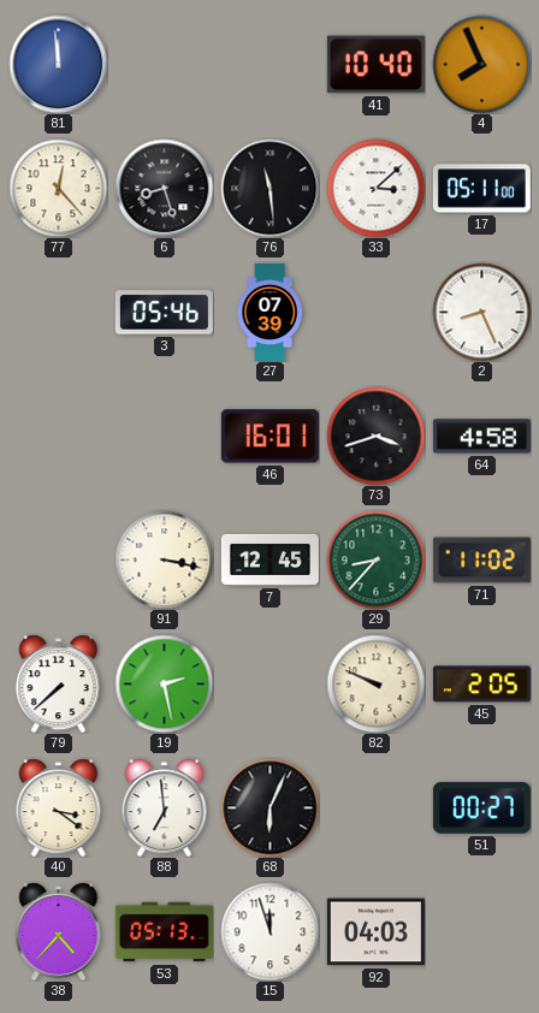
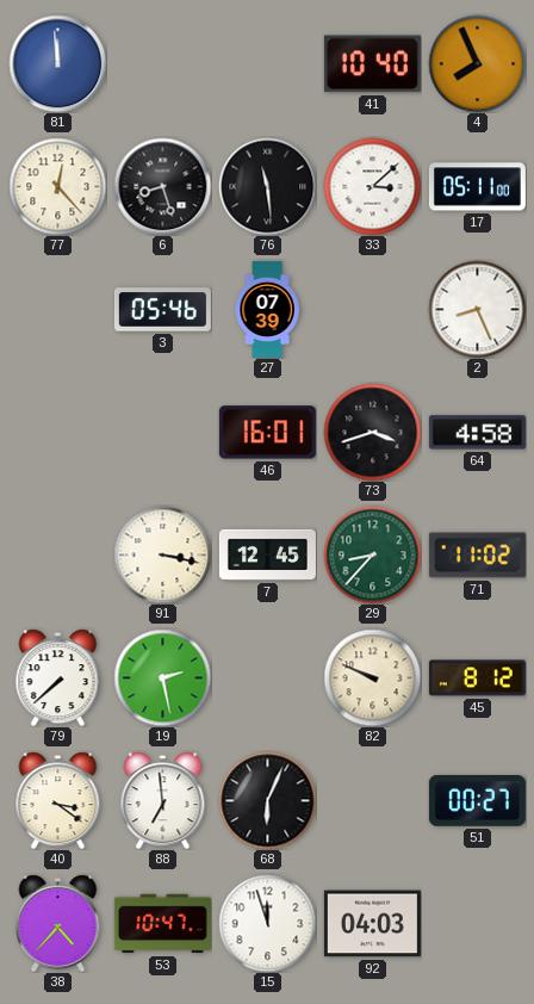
45: 2:05 -> 8:12
53: 05:13 -> 10:47
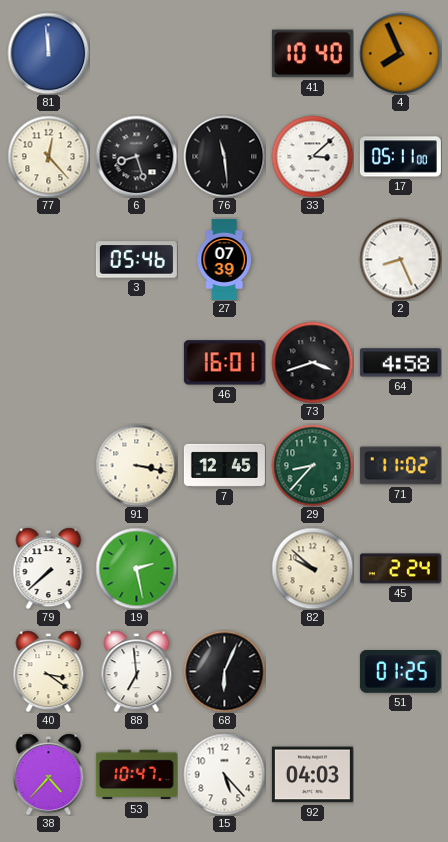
82: 9:49 -> 9:52
45: 8:12 -> 2:24
51: 00:27 -> 01:25
15: 11:57 -> 5:23
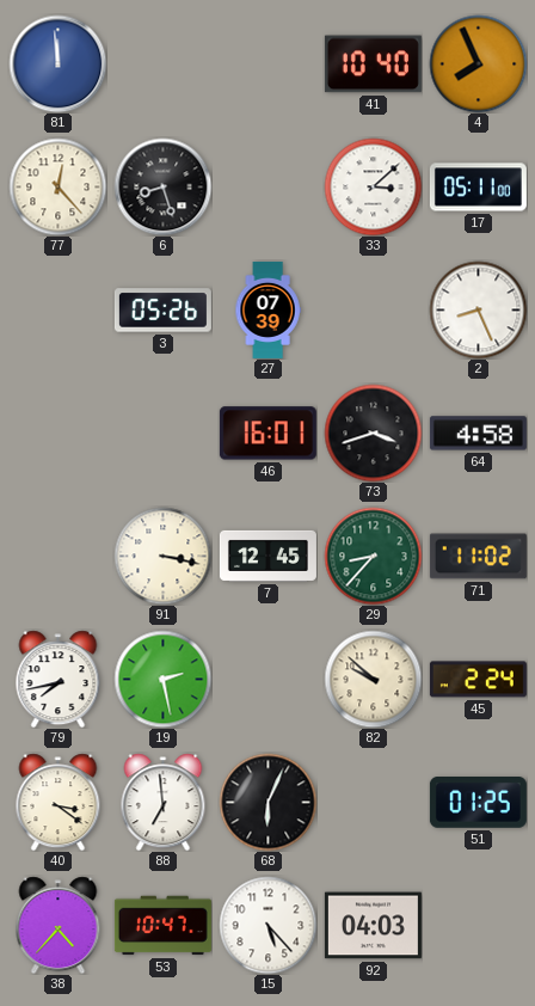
76: 11:29 -> none
3: 05:46 -> 05:26
79: 7:38 -> 7:43
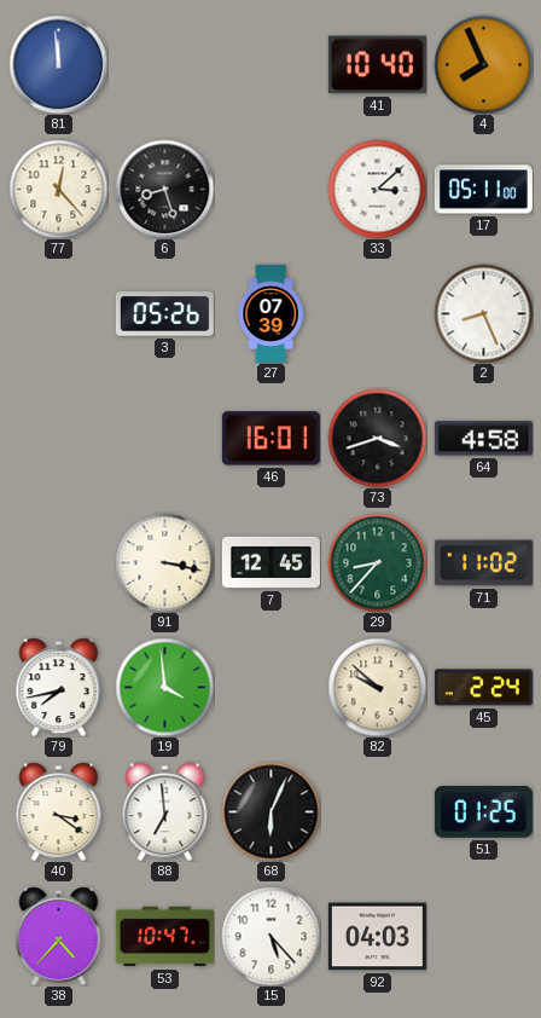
19: 2:28 -> 3:59
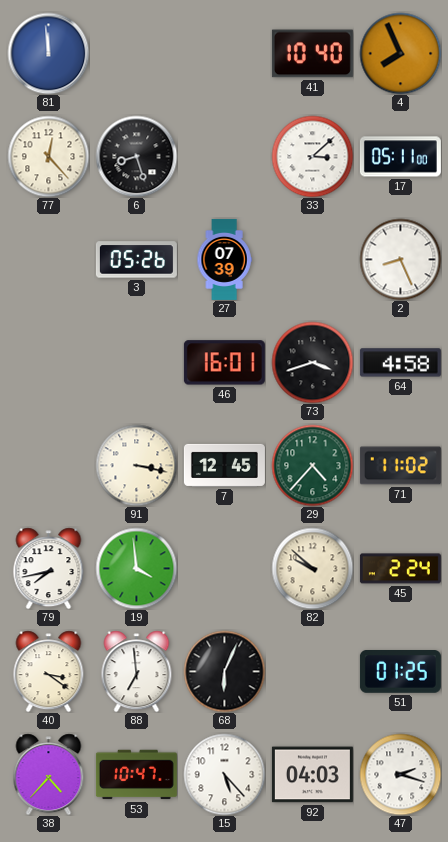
29: 8:37 -> 4:37
47: none -> 2:18
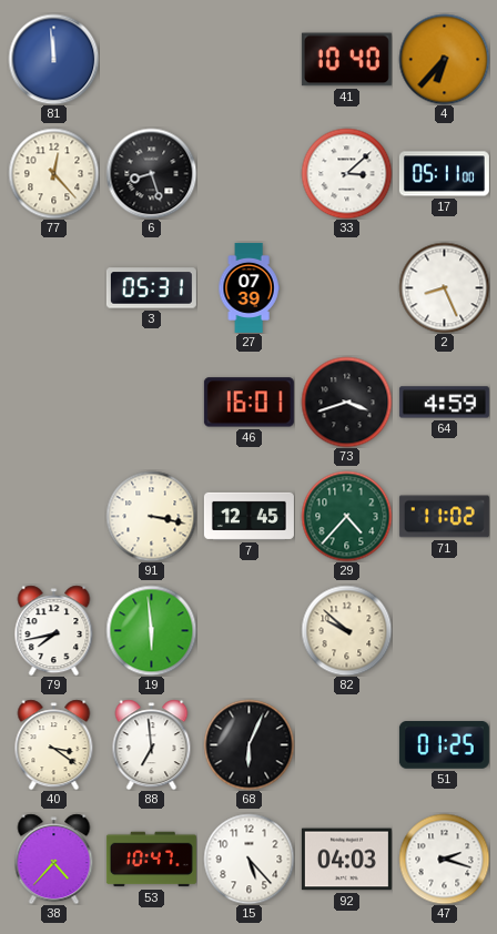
4: 7:56 -> 6:37
3: 05:26 -> 05:31
64: 4:58 -> 4:59
19: 3:59 -> 5:59
45: 2:24 -> none
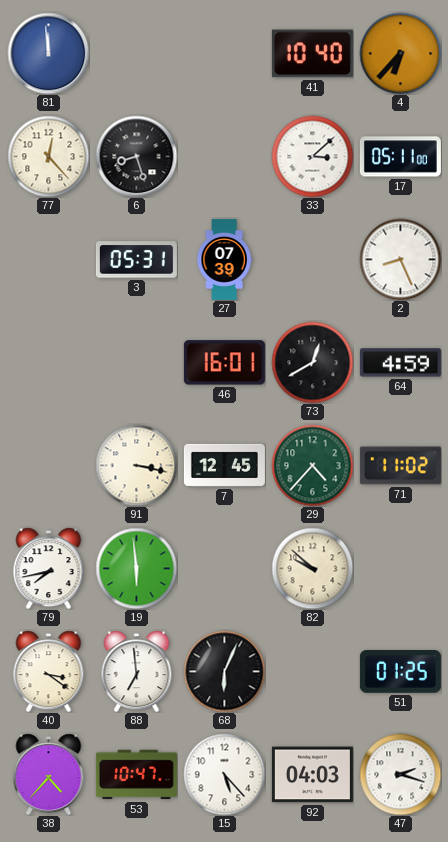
73: 3:42 -> 12:40
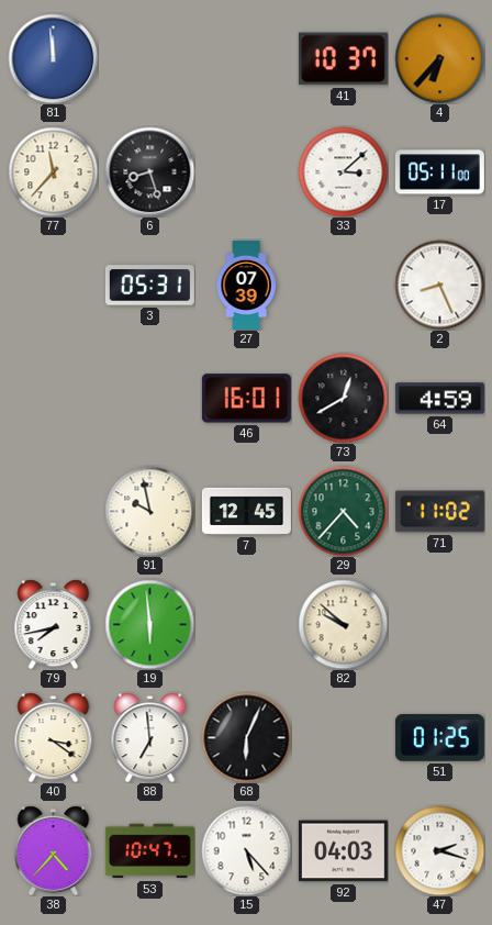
41: 10:40 -> 10:37
77: 12:23 -> 11:37
91: 3:17 -> 9:58
